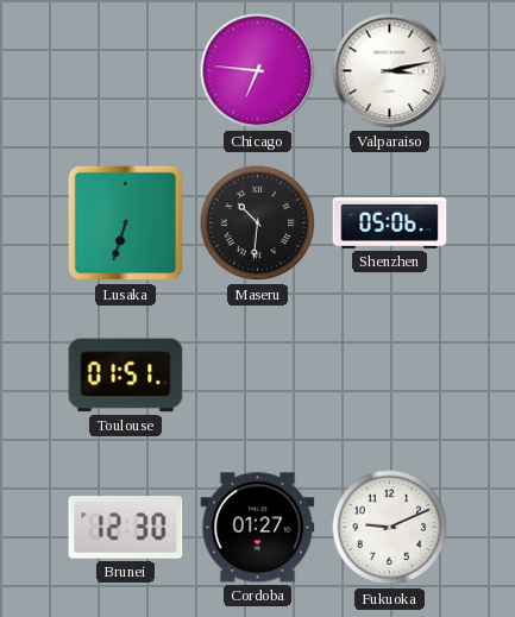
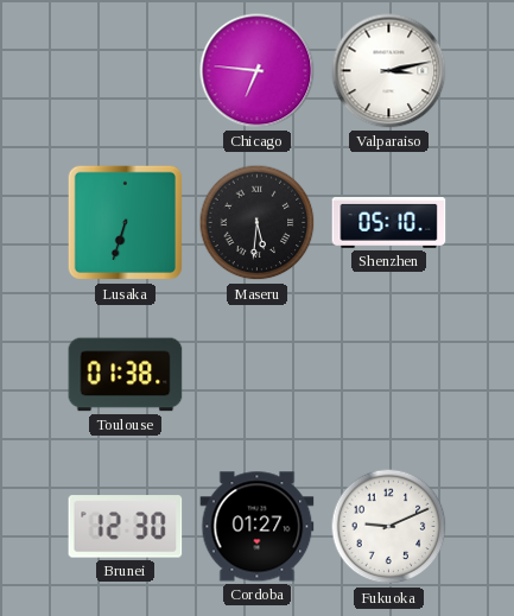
Maseru: 10:31 -> 5:31
Shenzhen: 05:06 -> 05:10
Toulouse: 01:51 -> 01:38
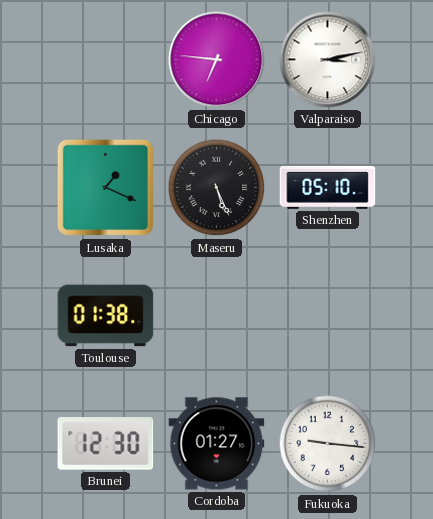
Lusaka: 6:33 -> 1:19
Maseru: 5:31 -> 5:26
Fukuoka: 9:11 -> 9:16
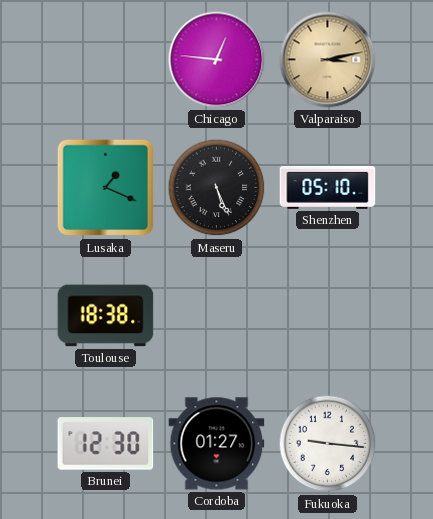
Chicago: 6:46 -> 12:46
Valparaiso dial: white -> champagne
Toulouse: 01:38 -> 18:38
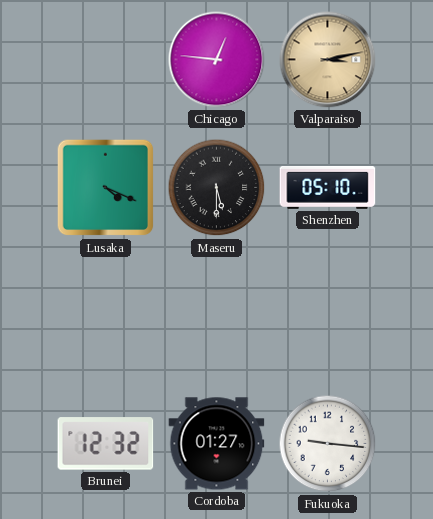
Lusaka: 1:19 -> 4:19
Maseru: 5:26 -> 5:30
Toulouse: 18:38 -> none
Brunei: 12:30 -> 12:32
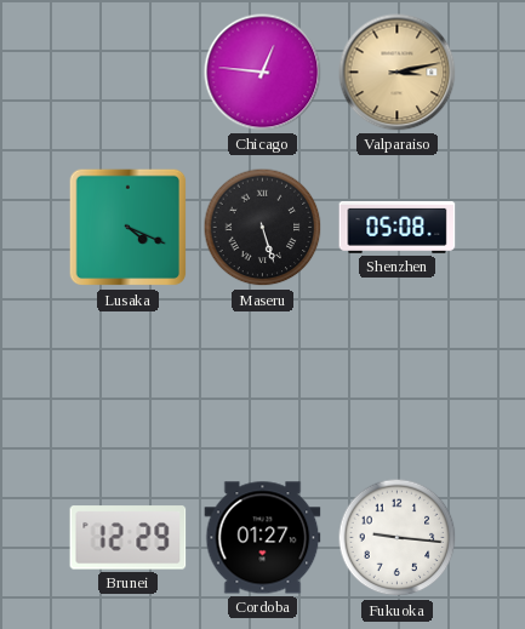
Maseru: 5:30 -> 5:27
Shenzhen: 05:10 -> 05:08
Brunei: 12:32 -> 12:29
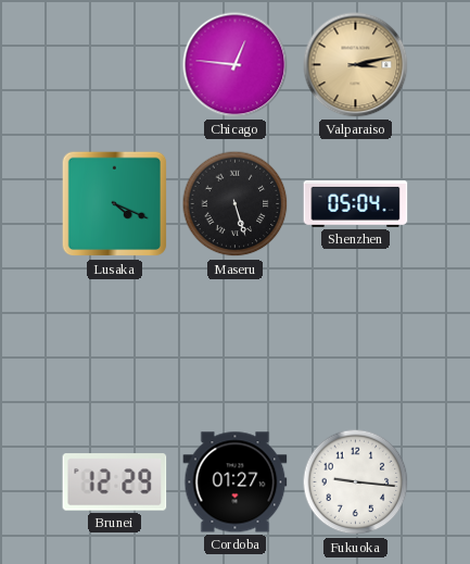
Shenzhen: 05:08 -> 05:04
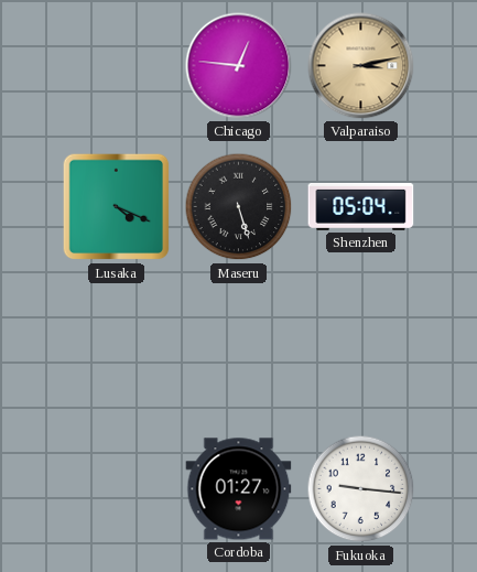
Brunei: 12:29 -> none
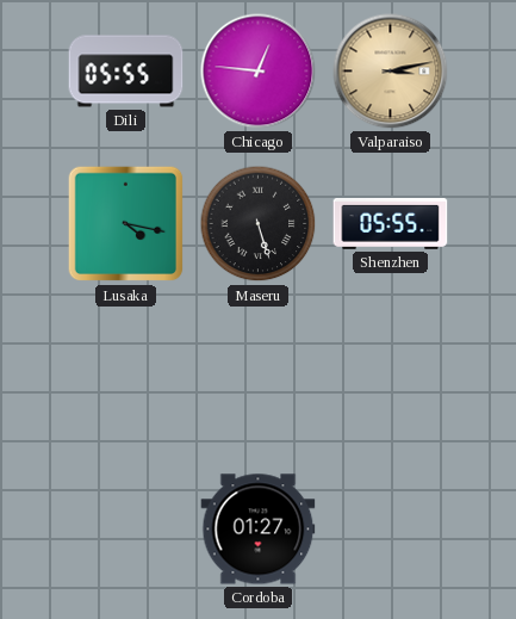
Dili: none -> 05:55
Lusaka: 4:19 -> 4:17
Shenzhen: 05:04 -> 05:55
Fukuoka: 9:16 -> none
